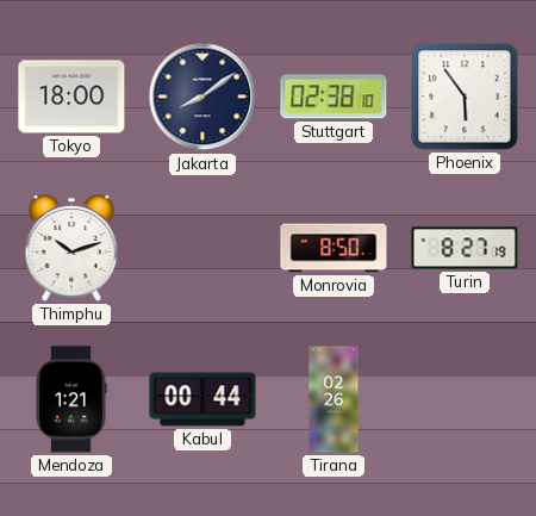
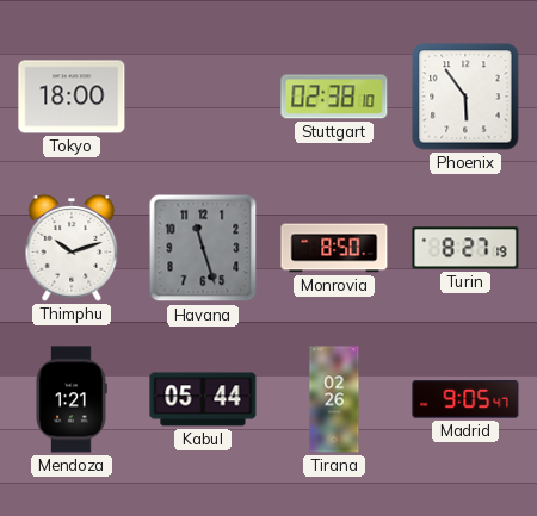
Jakarta: 8:09 -> none
Havana: none -> 11:27
Kabul: 00:44 -> 05:44
Madrid: none -> 9:05
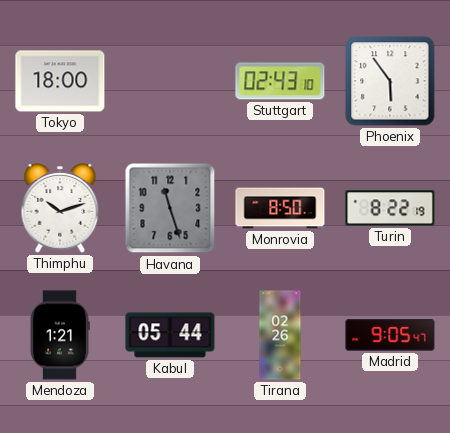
Stuttgart: 02:38 -> 02:43
Turin: 8:27 -> 8:22
